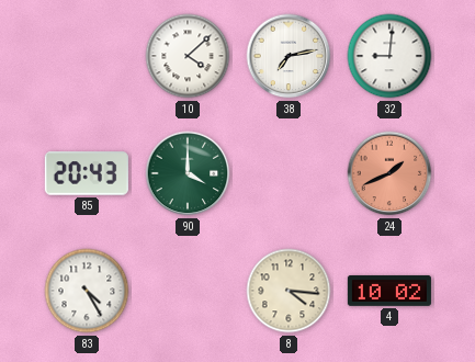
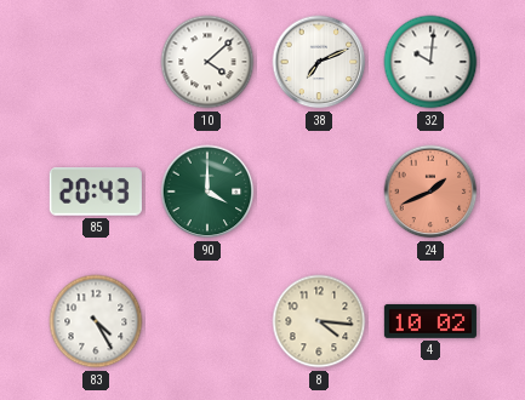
38: 7:13 -> 7:11
32: 9:01 -> 10:01
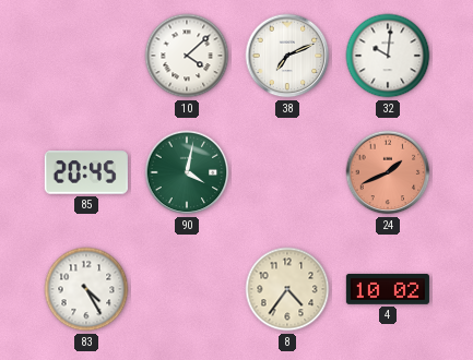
85: 20:43 -> 20:45
90: 4:00 -> 4:02
8: 4:16 -> 4:36
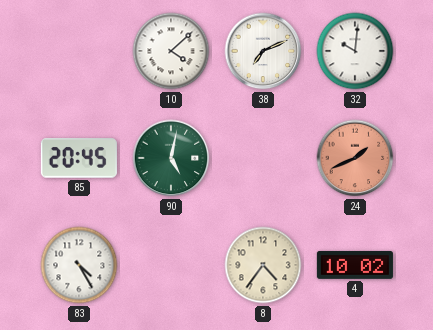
90: 4:02 -> 5:02
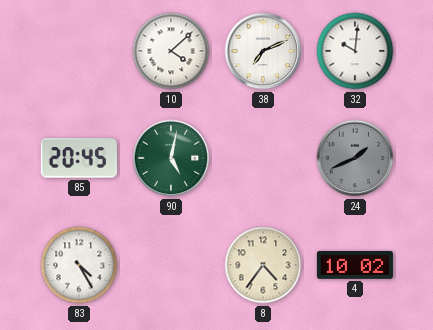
24 dial: salmon -> grey
